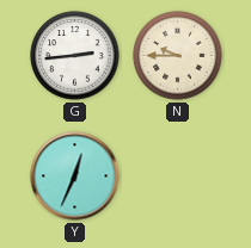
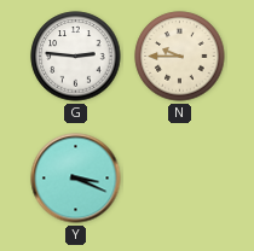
G: 2:44 -> 2:46
Y: 12:34 -> 3:19
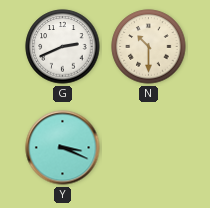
G: 2:46 -> 2:41
N: 9:45 -> 10:30
